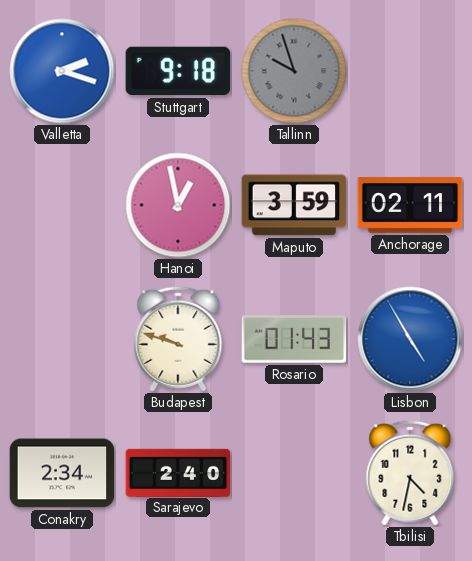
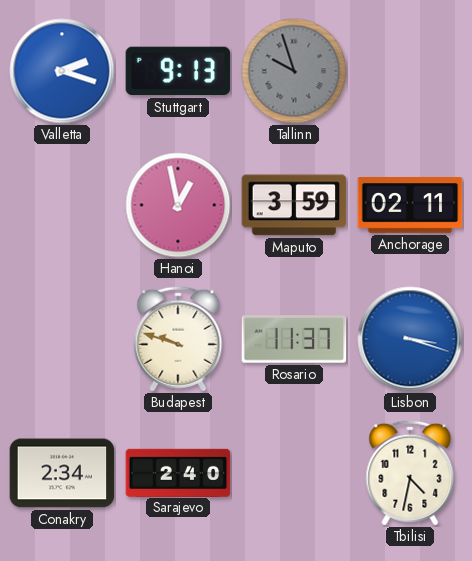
Stuttgart: 9:18 -> 9:13
Rosario: 01:43 -> 11:37
Lisbon: 4:55 -> 3:18
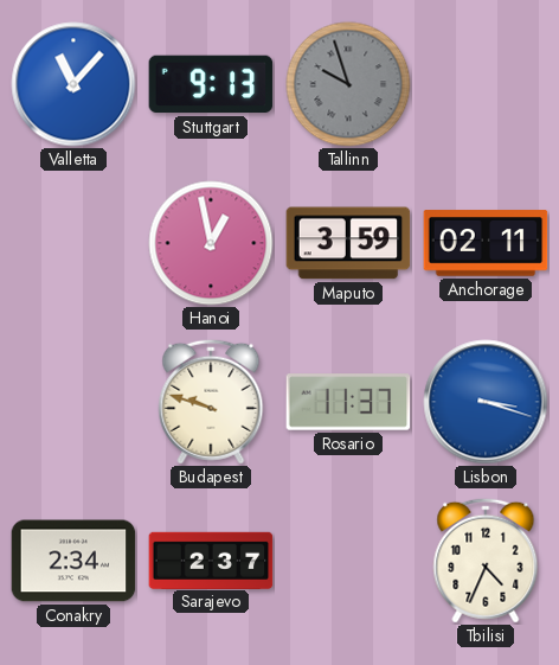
Valletta: 2:18 -> 11:07
Sarajevo: 2:40 -> 2:37
Tbilisi: 4:32 -> 4:34
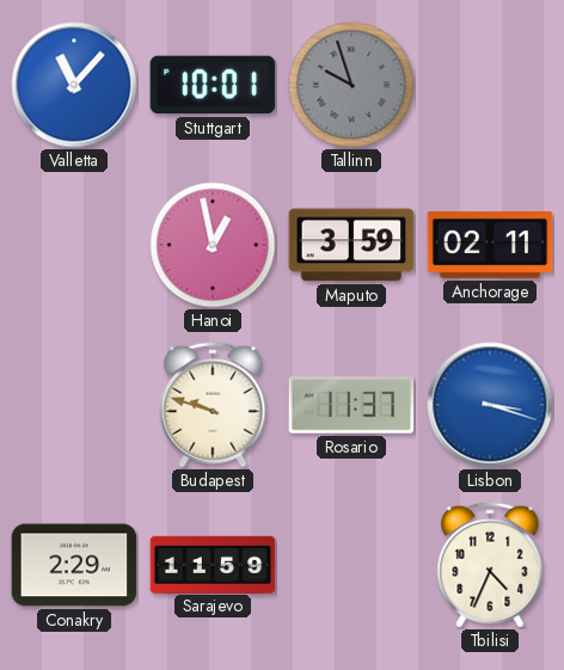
Stuttgart: 9:13 -> 10:01
Conakry: 2:34 -> 2:29
Sarajevo: 2:37 -> 11:59
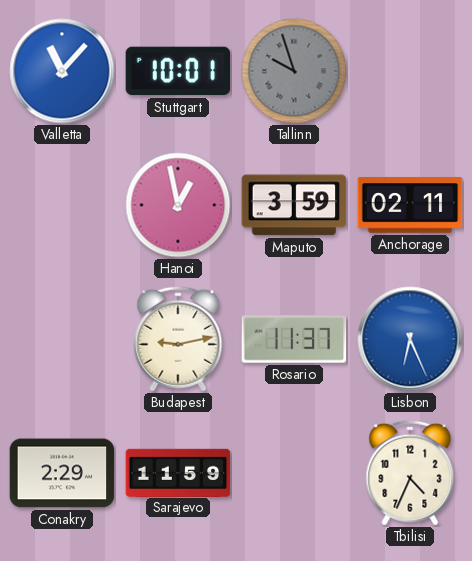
Budapest: 9:48 -> 9:13
Lisbon: 3:18 -> 6:26
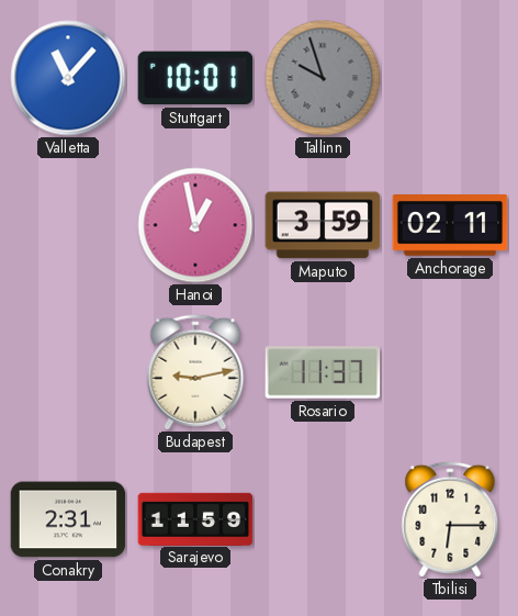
Lisbon: 6:26 -> none
Conakry: 2:29 -> 2:31
Tbilisi: 4:34 -> 6:15
